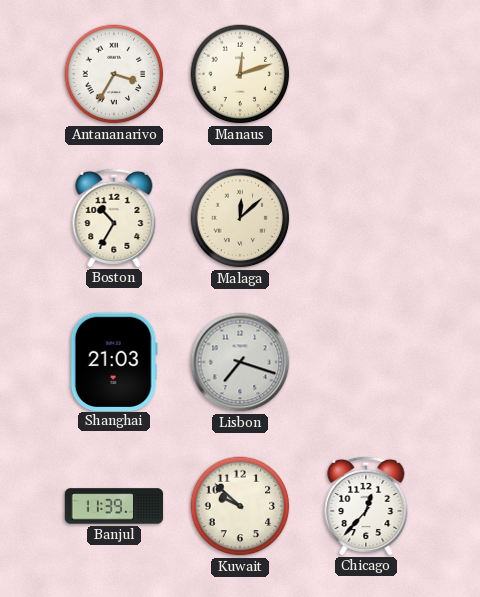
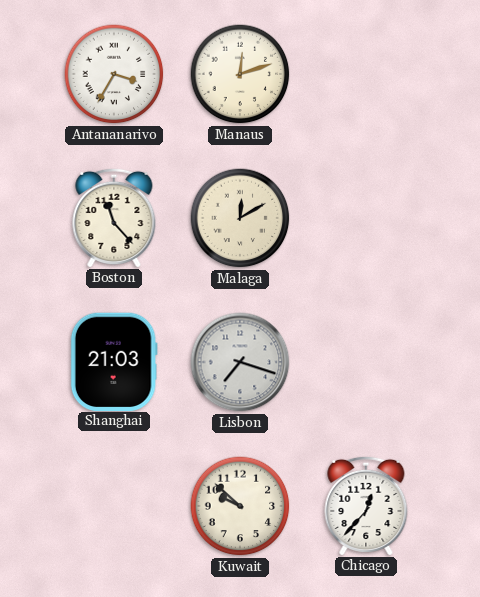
Boston: 10:35 -> 11:23
Malaga: 12:08 -> 12:10
Banjul: 11:39 -> none
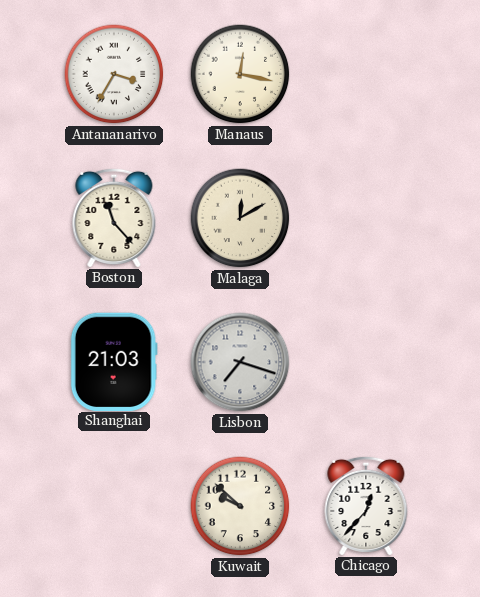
Manaus: 12:12 -> 12:17
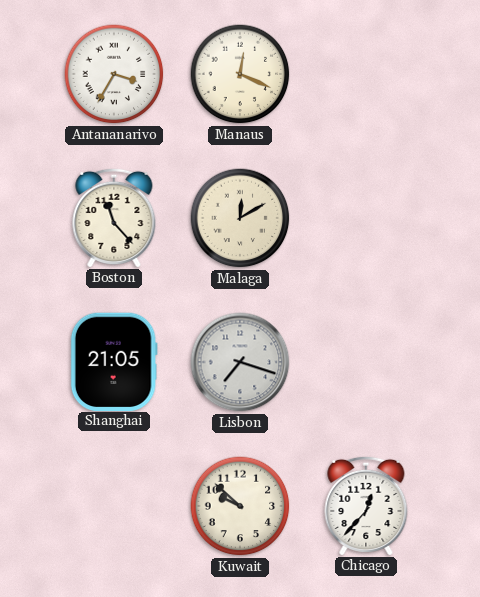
Manaus: 12:17 -> 12:19
Shanghai: 21:03 -> 21:05
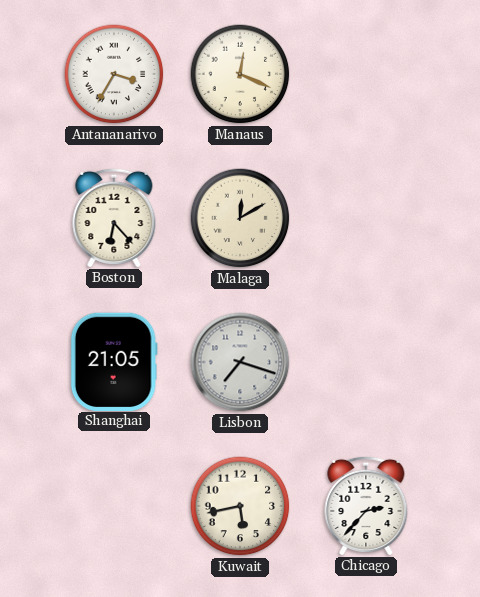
Boston: 11:23 -> 6:23
Kuwait: 9:52 -> 5:43
Chicago: 12:37 -> 2:37
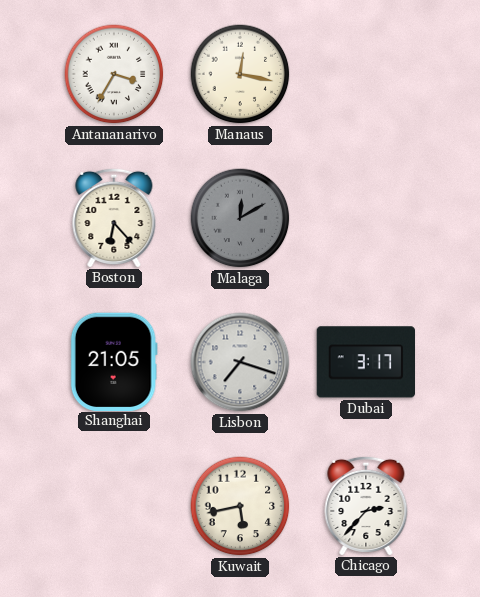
Manaus: 12:19 -> 12:17
Malaga dial: cream -> grey
Dubai: none -> 3:17
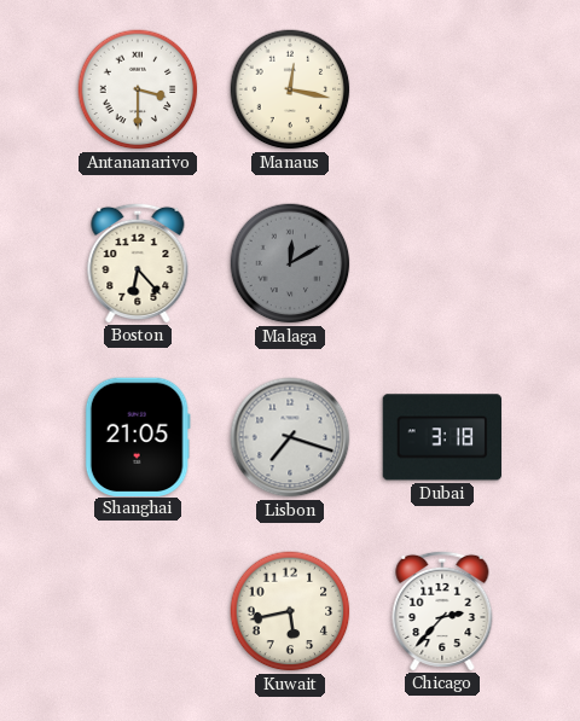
Antananarivo: 3:35 -> 3:30
Dubai: 3:17 -> 3:18
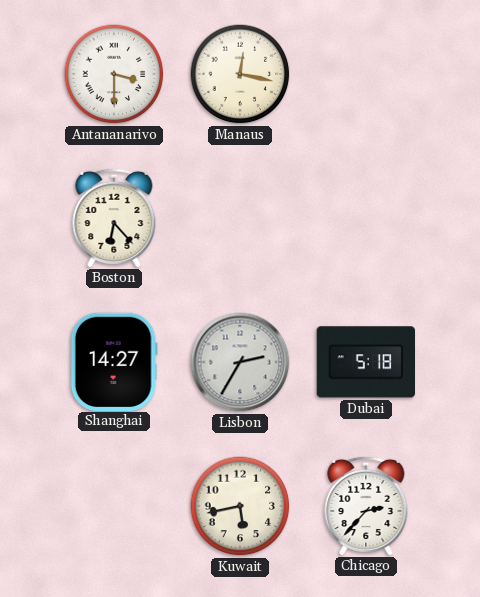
Malaga: 12:10 -> none
Shanghai: 21:05 -> 14:27
Lisbon: 7:18 -> 2:35
Dubai: 3:18 -> 5:18
